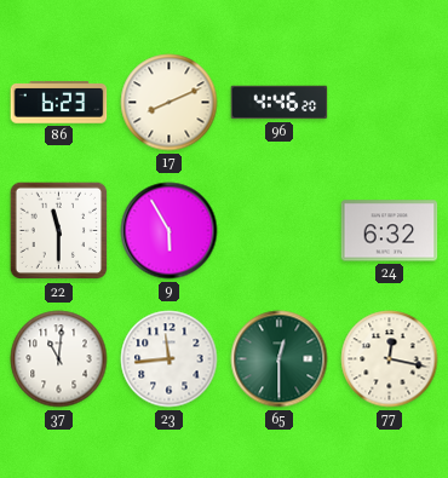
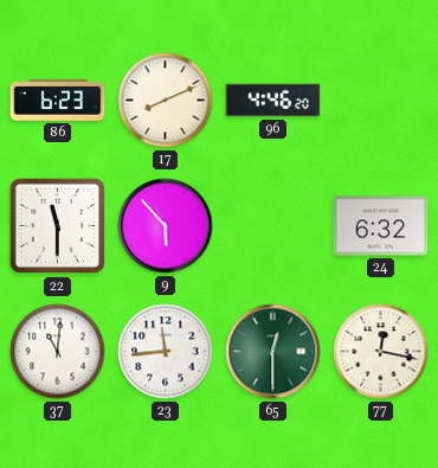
9: 5:55 -> 5:53
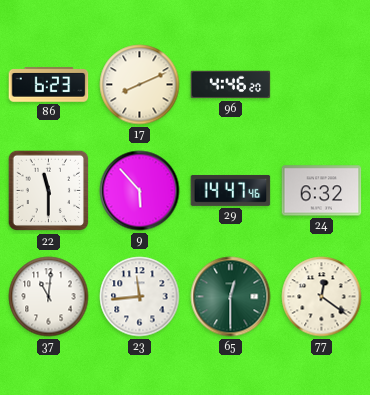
29: none -> 14:47
77: 12:17 -> 12:21
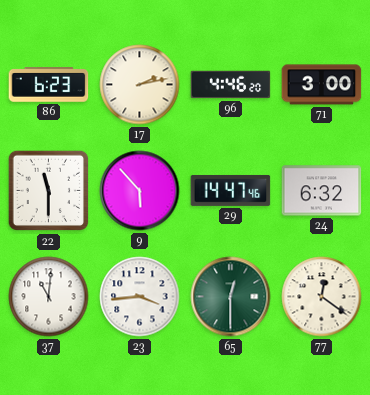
17: 8:11 -> 2:13
71: none -> 3:00
23: 11:44 -> 3:44
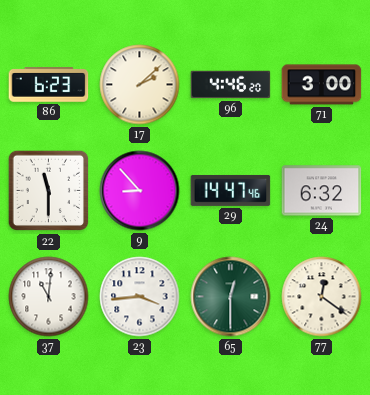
17: 2:13 -> 2:08
9: 5:53 -> 8:53
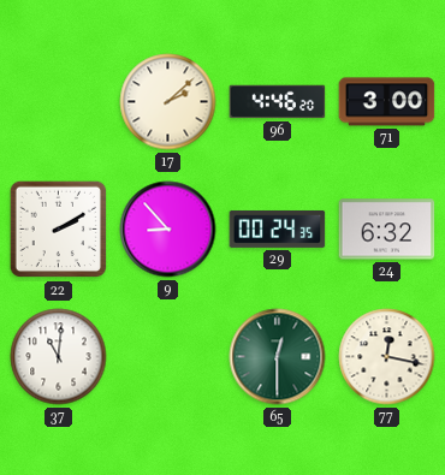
86: 6:23 -> none
22: 11:30 -> 2:10
29: 14:47 -> 00:24
23: 3:44 -> none
77: 12:21 -> 12:17
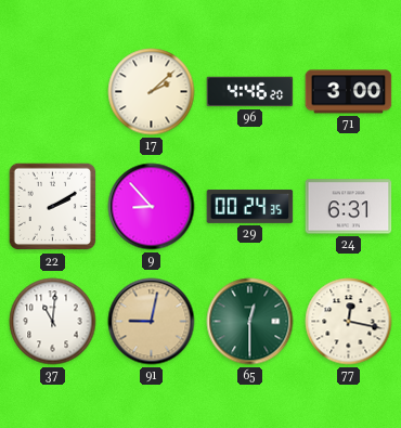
24: 6:32 -> 6:31
91: none -> 9:02
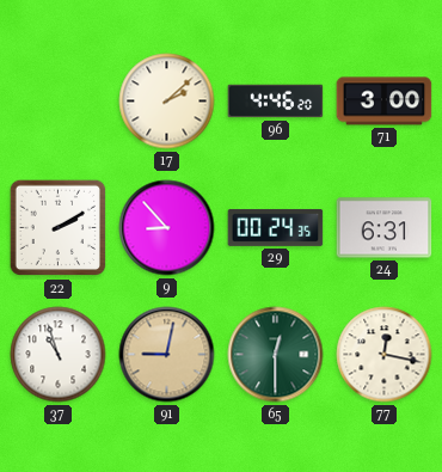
37: 11:01 -> 10:57
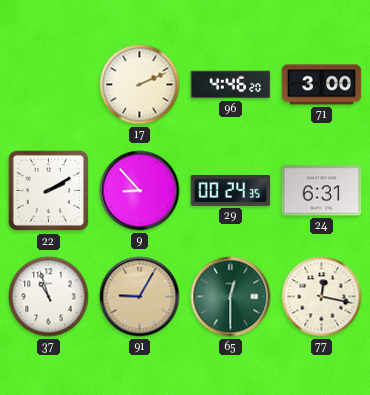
17: 2:08 -> 2:11
91: 9:02 -> 9:05
